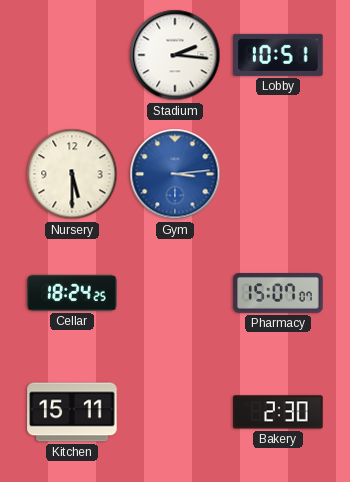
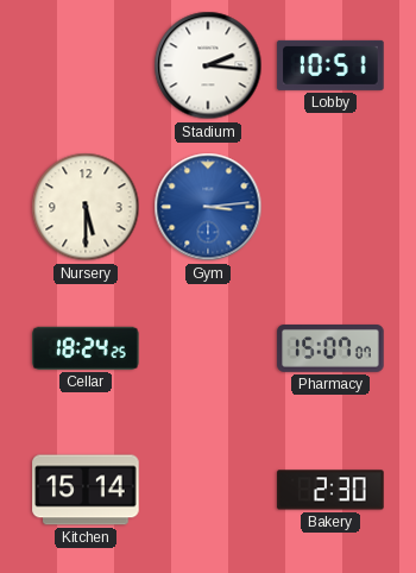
Kitchen: 15:11 -> 15:14
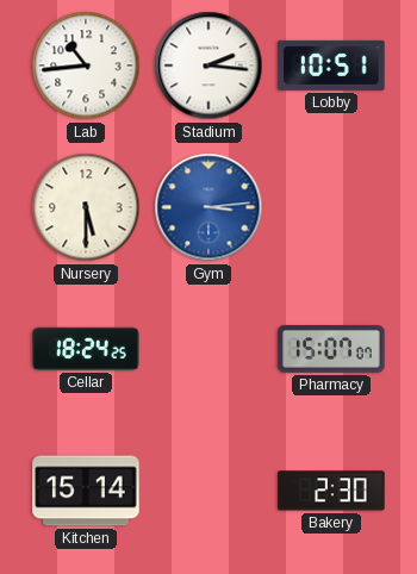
Lab: none -> 10:44
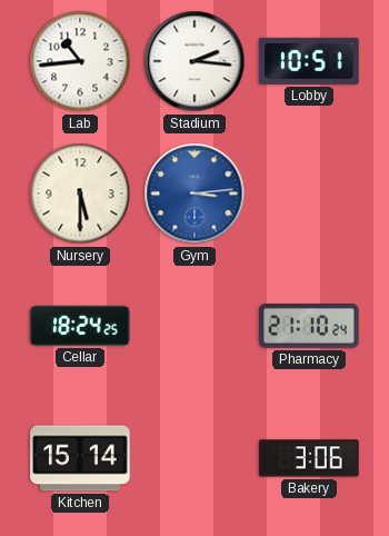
Pharmacy: 15:07 -> 21:10
Bakery: 2:30 -> 3:06
